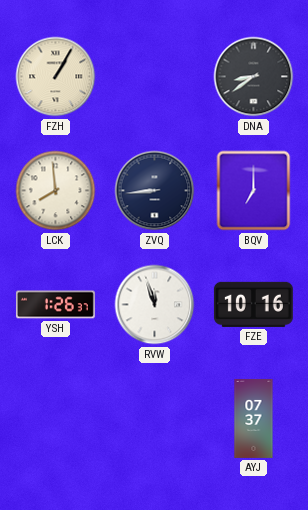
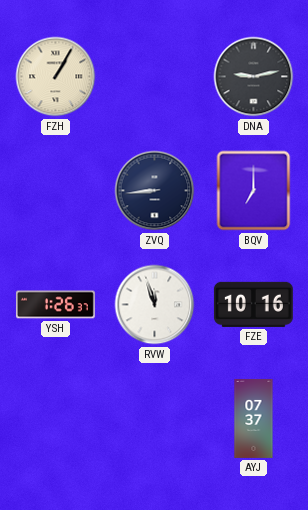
DNA: 8:39 -> 9:13
LCK: 7:59 -> none
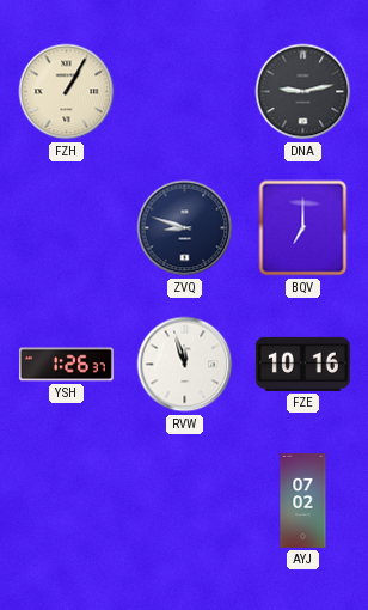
ZVQ: 8:44 -> 8:48
AYJ: 07:37 -> 07:02
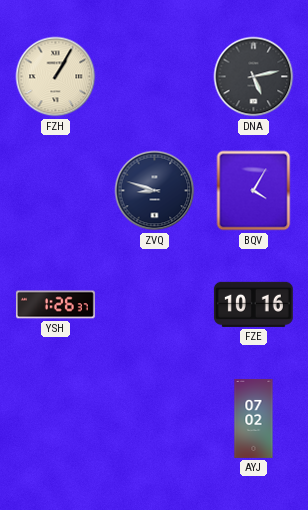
DNA: 9:13 -> 5:13
BQV: 7:00 -> 4:05
RVW: 11:57 -> none
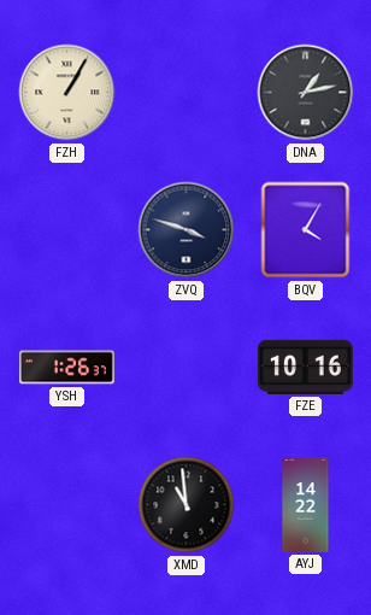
DNA: 5:13 -> 1:13
ZVQ: 8:48 -> 3:48
XMD: none -> 10:59
AYJ: 07:02 -> 14:22
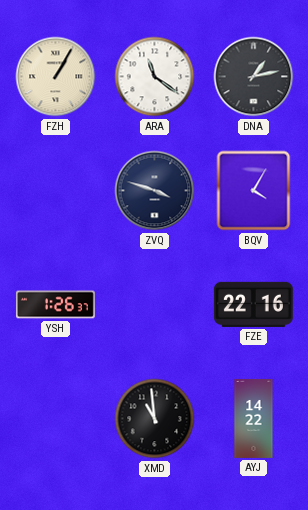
ARA: none -> 11:21
FZE: 10:16 -> 22:16
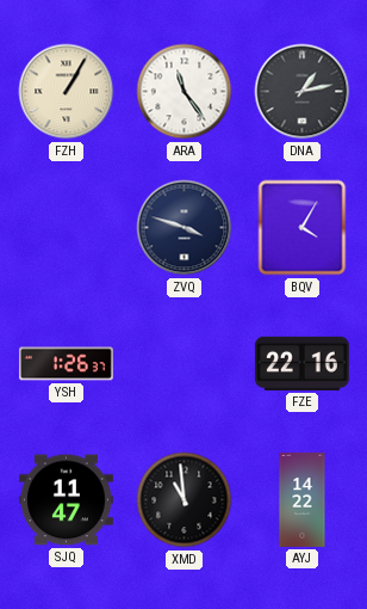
ARA: 11:21 -> 11:24
SJQ: none -> 11:47
